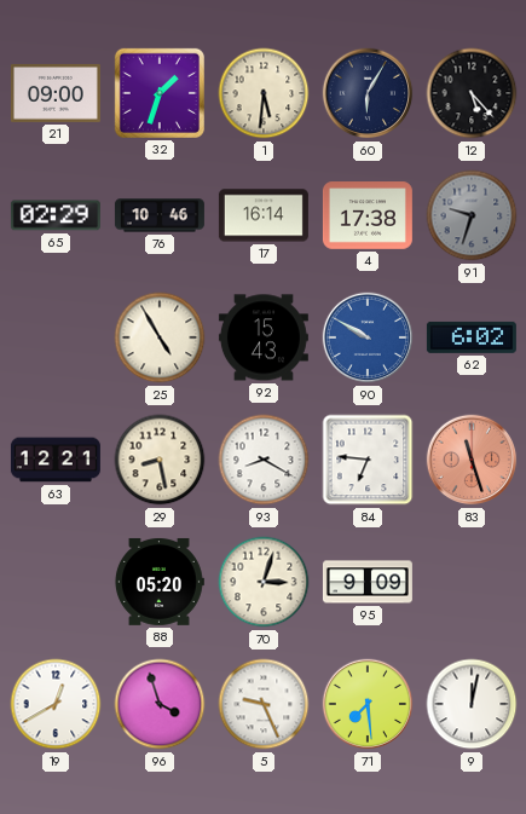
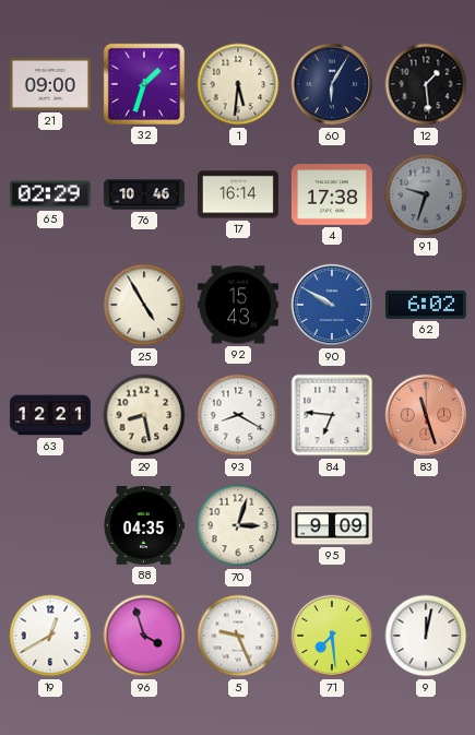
12: 5:23 -> 1:29
88: 05:20 -> 04:35
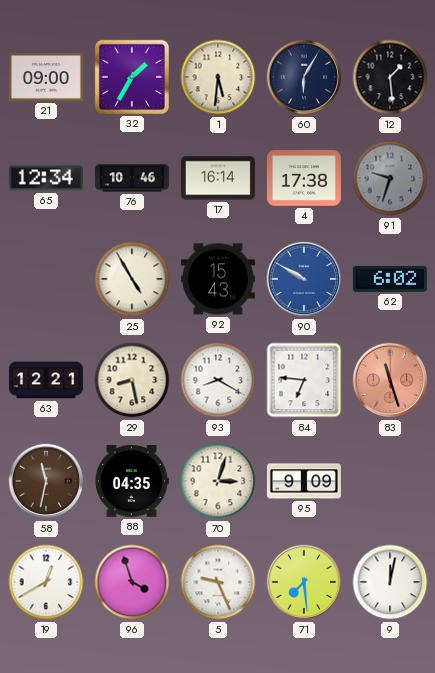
32: 1:33 -> 1:35
65: 02:29 -> 12:34
58: none -> 11:32
